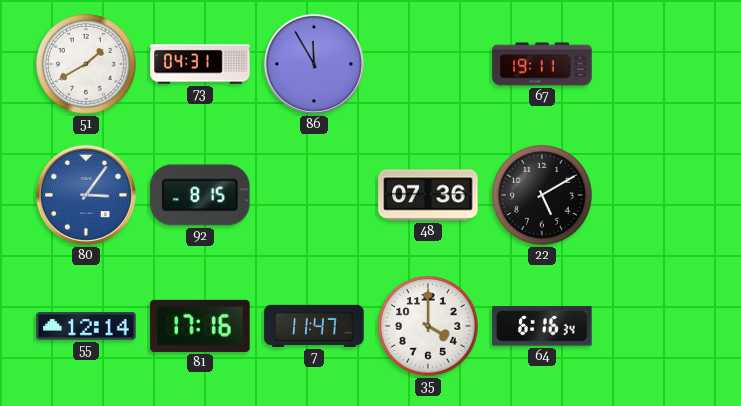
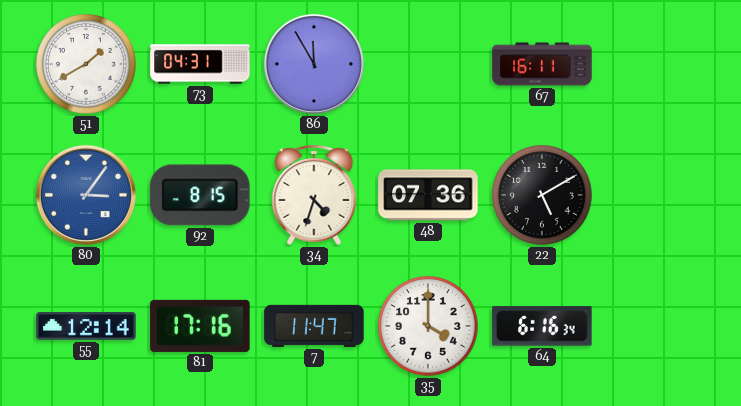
67: 19:11 -> 16:11
34: none -> 4:33
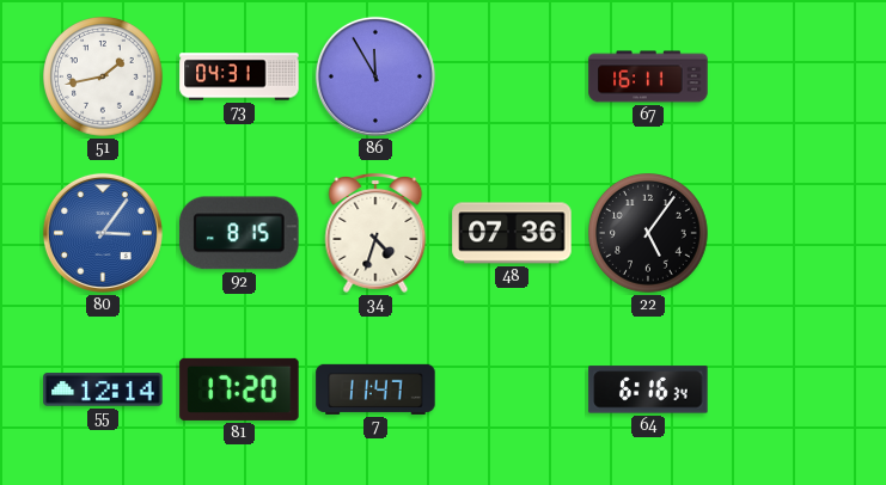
51: 1:40 -> 1:43
22: 5:10 -> 5:06
81: 17:16 -> 17:20
35: 4:00 -> none
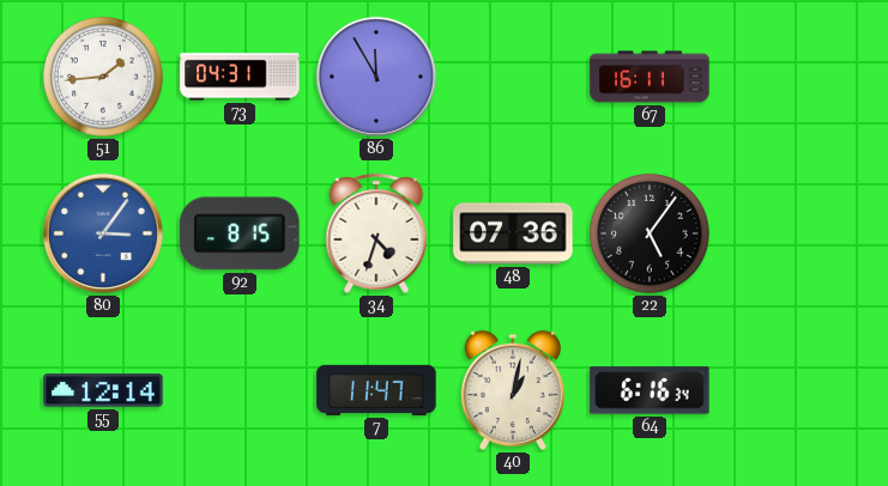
51: 1:43 -> 1:44
81: 17:20 -> none
40: none -> 1:02
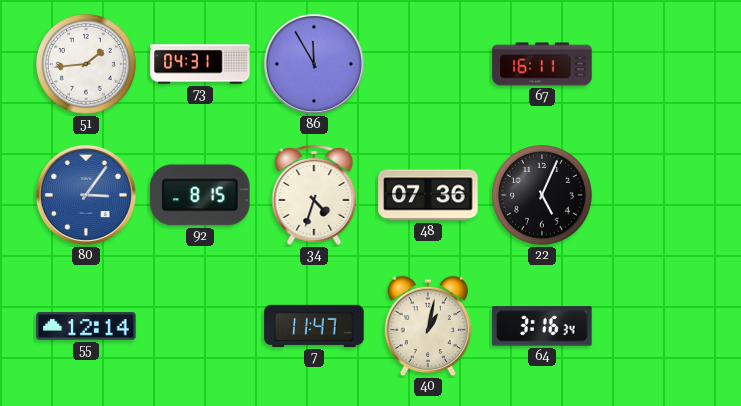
22: 5:06 -> 5:04
64: 6:16 -> 3:16
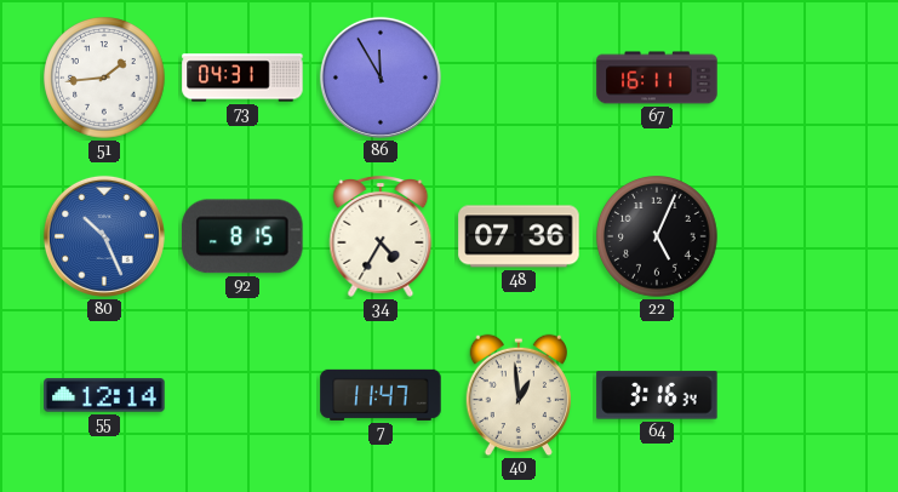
80: 3:06 -> 10:26
34: 4:33 -> 4:35
40: 1:02 -> 12:59
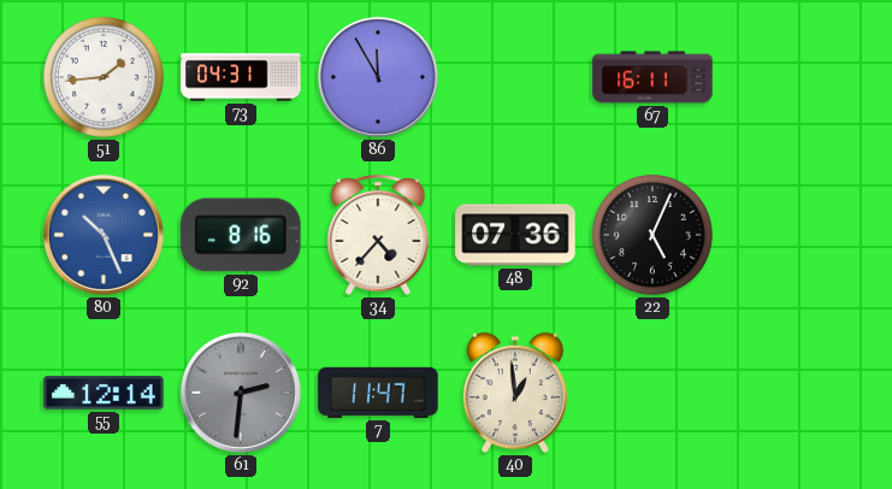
92: 8:15 -> 8:16
34: 4:35 -> 4:37
61: none -> 2:31
64: 3:16 -> none
